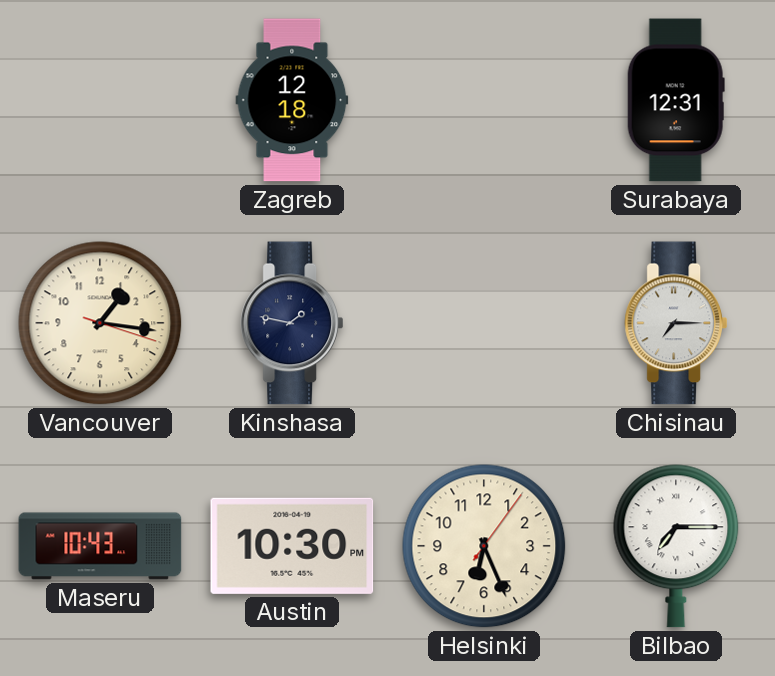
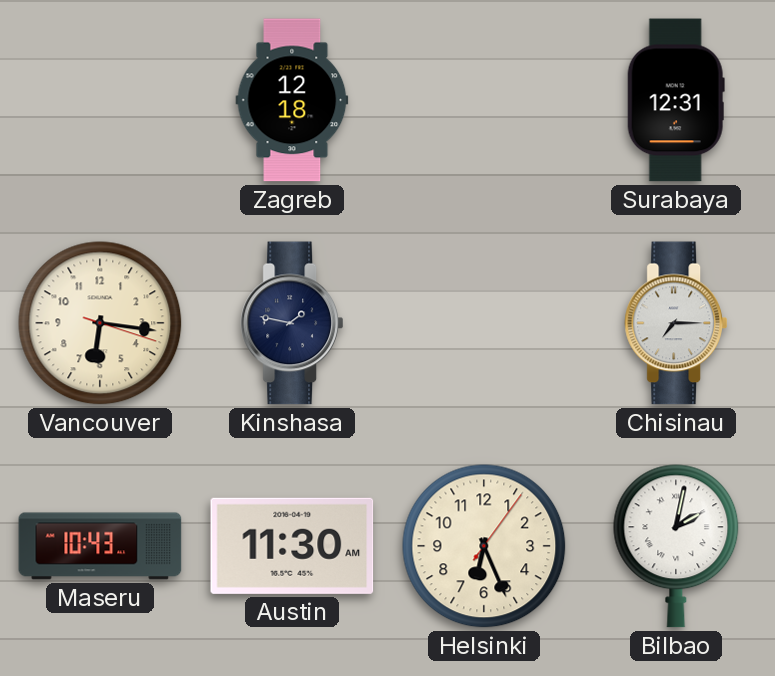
Vancouver: 1:16 -> 6:16
Austin: 10:30 -> 11:30
Bilbao: 7:15 -> 2:02
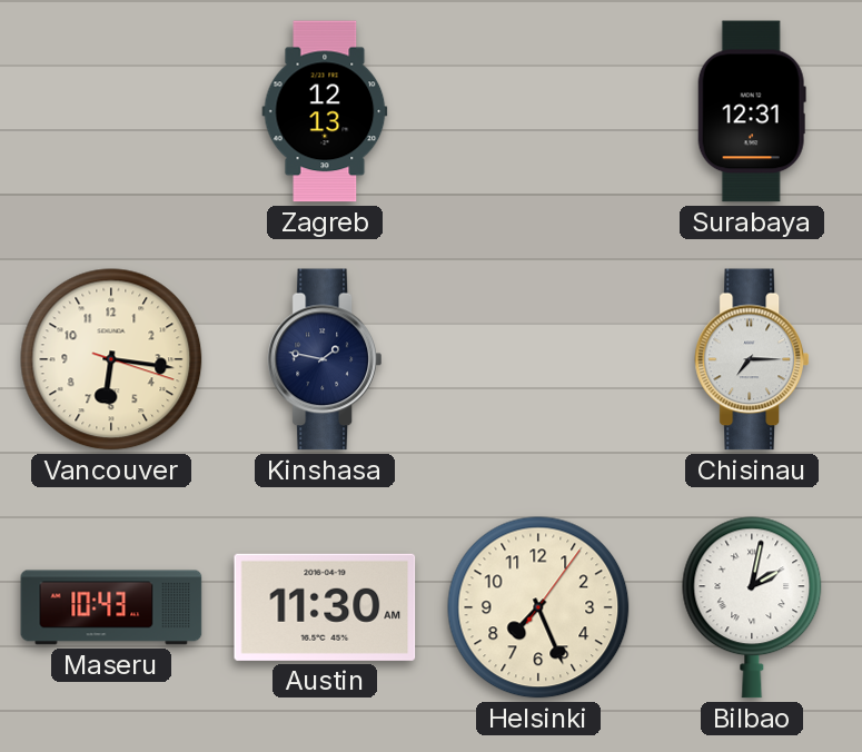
Zagreb: 12:18 -> 12:13
Helsinki: 6:26 -> 7:26
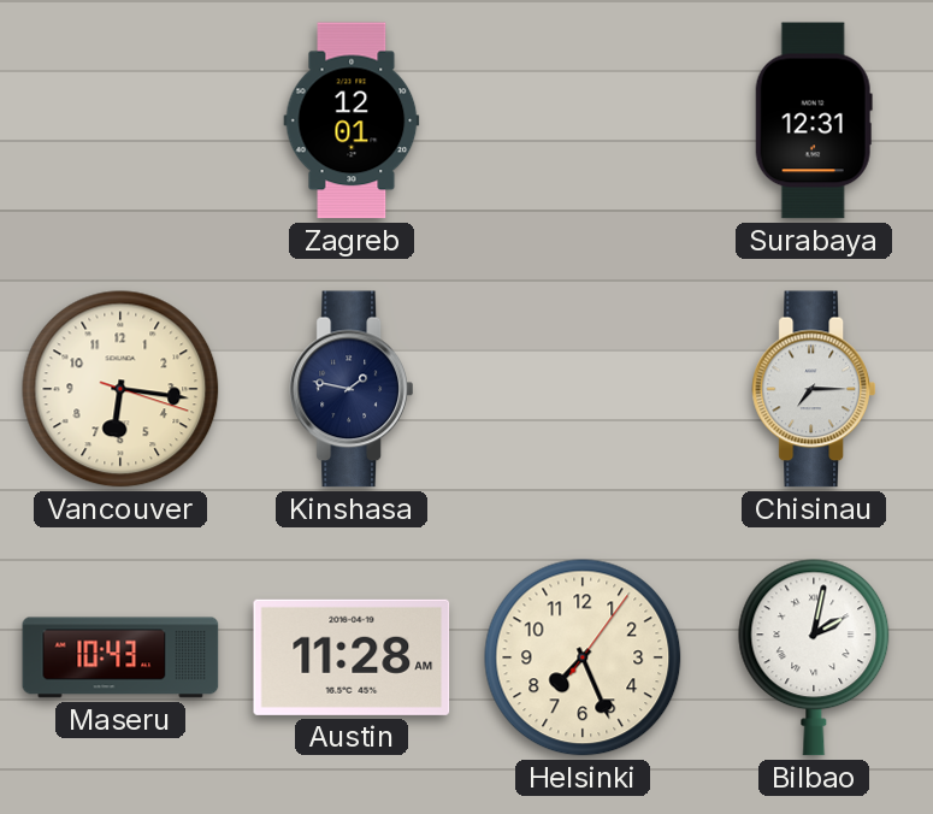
Zagreb: 12:13 -> 12:01
Austin: 11:30 -> 11:28
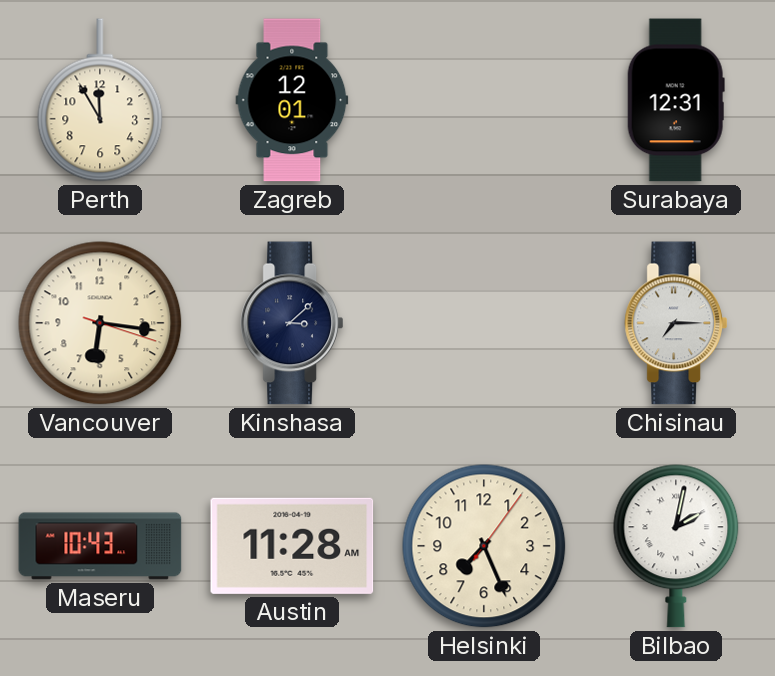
Perth: none -> 11:55
Kinshasa: 1:47 -> 3:08
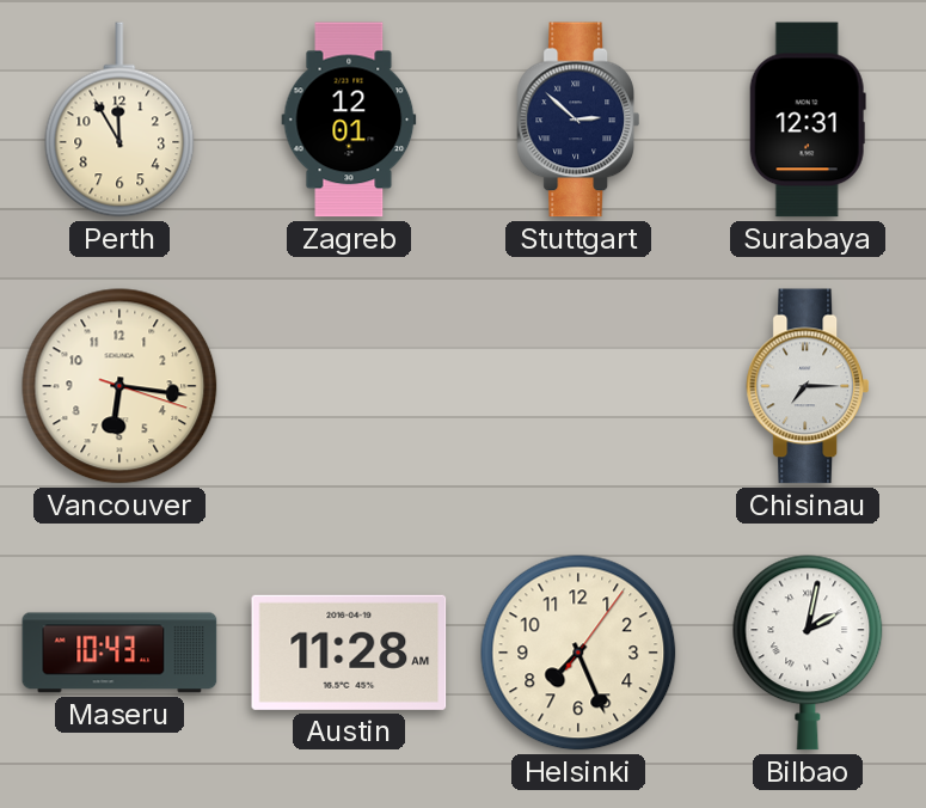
Stuttgart: none -> 2:52
Kinshasa: 3:08 -> none
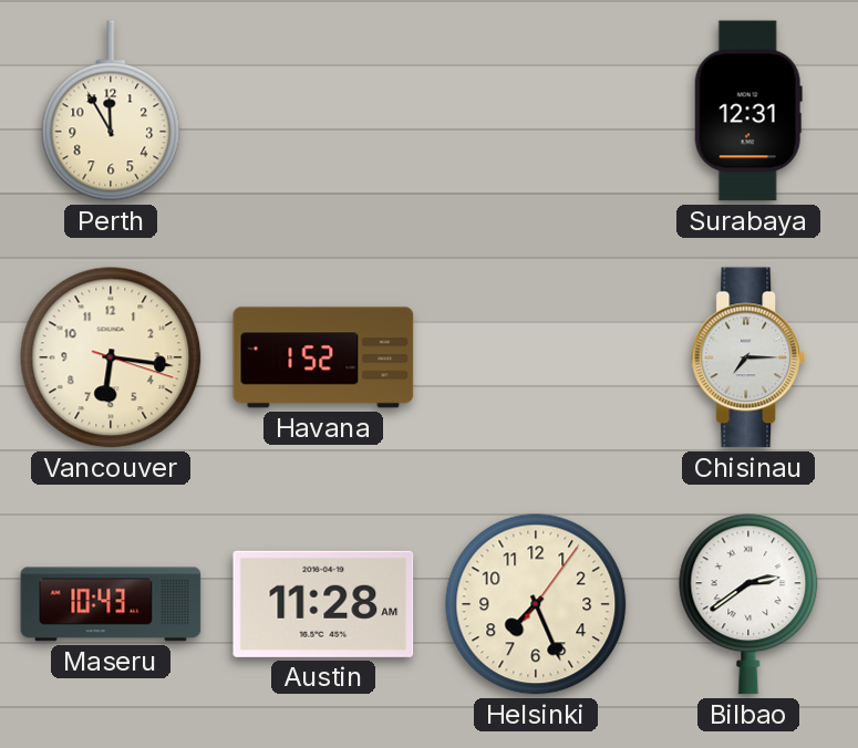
Zagreb: 12:01 -> none
Stuttgart: 2:52 -> none
Havana: none -> 1:52
Bilbao: 2:02 -> 2:39
